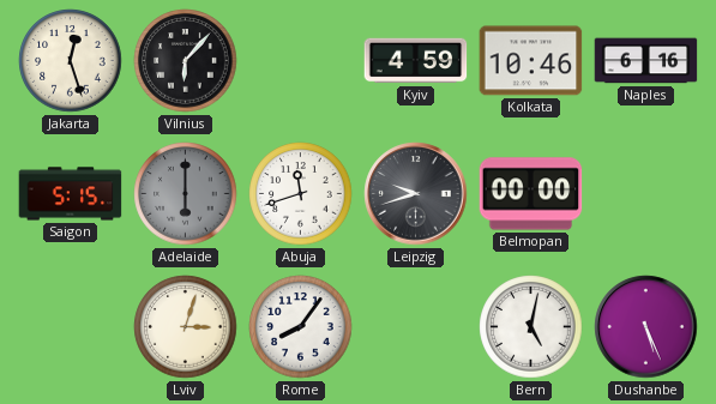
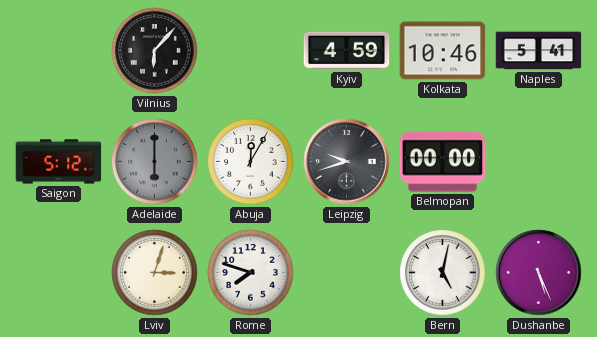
Jakarta: 12:27 -> none
Naples: 6:16 -> 5:41
Saigon: 5:15 -> 5:12
Abuja: 11:42 -> 12:05
Rome: 8:06 -> 7:48
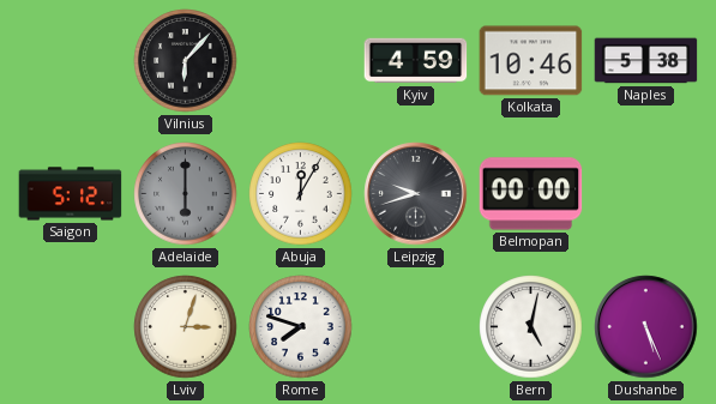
Naples: 5:41 -> 5:38
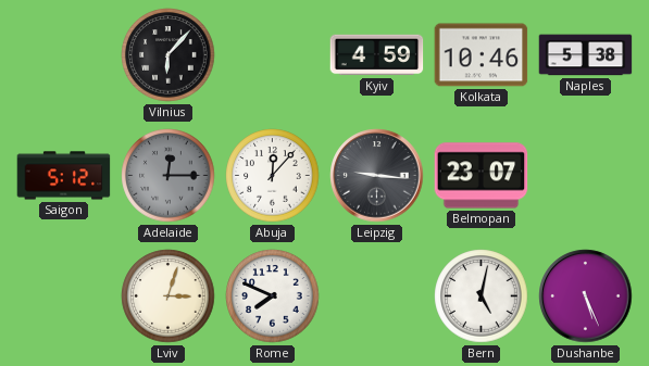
Adelaide: 6:00 -> 12:15
Abuja: 12:05 -> 12:07
Leipzig: 9:42 -> 9:16
Belmopan: 00:00 -> 23:07
Rome: 7:48 -> 7:49
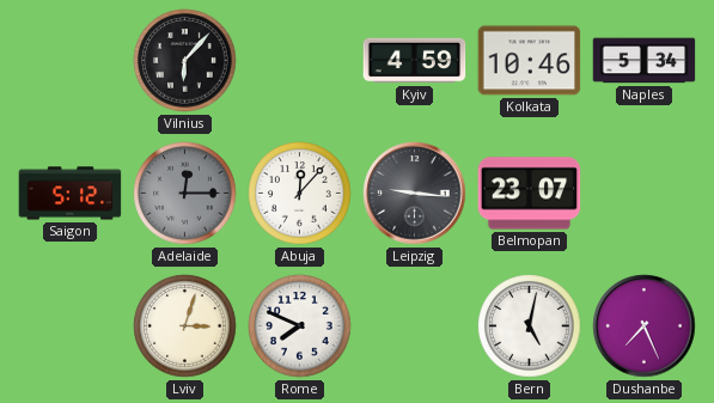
Naples: 5:38 -> 5:34
Dushanbe: 5:26 -> 7:26
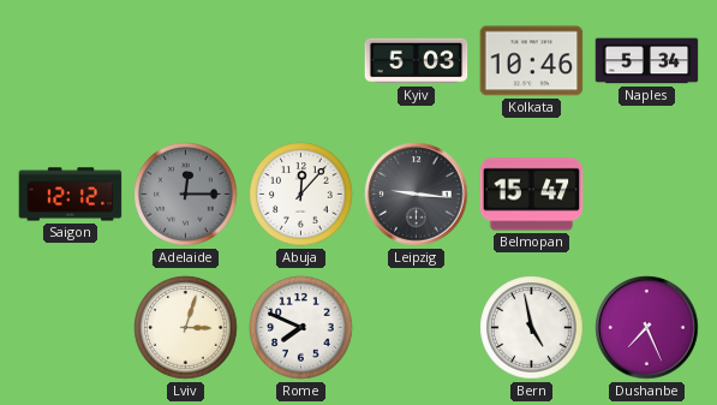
Vilnius: 6:07 -> none
Kyiv: 4:59 -> 5:03
Saigon: 5:12 -> 12:12
Belmopan: 23:07 -> 15:47
Bern: 5:02 -> 4:58
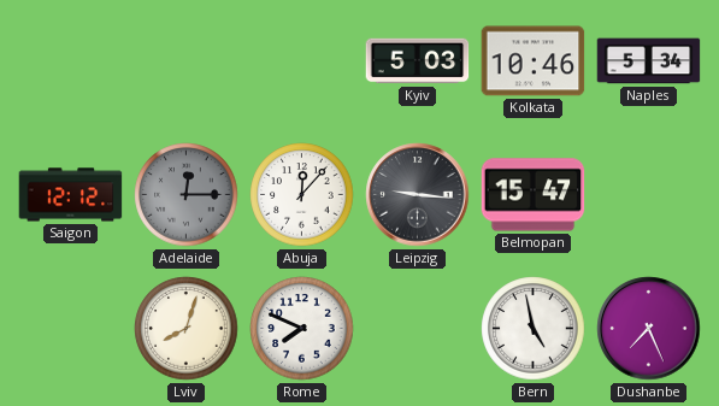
Lviv: 3:03 -> 8:03
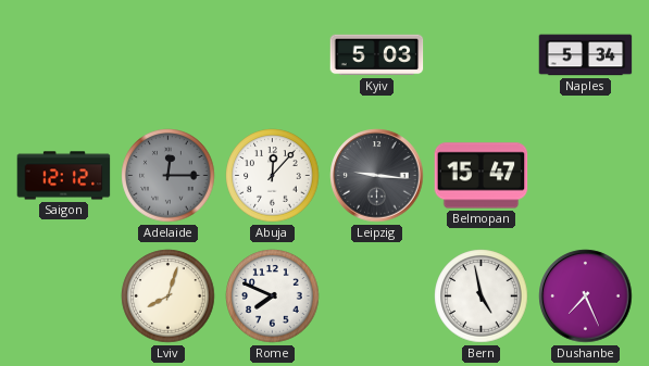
Kolkata: 10:46 -> none
